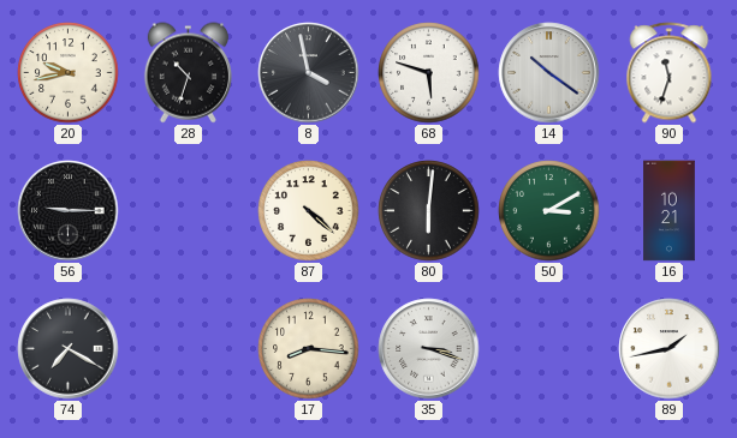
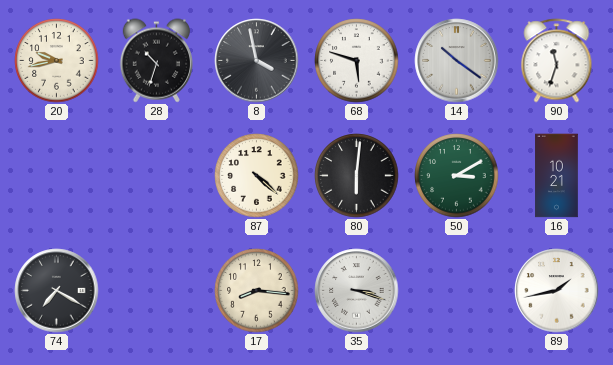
56: 9:15 -> none
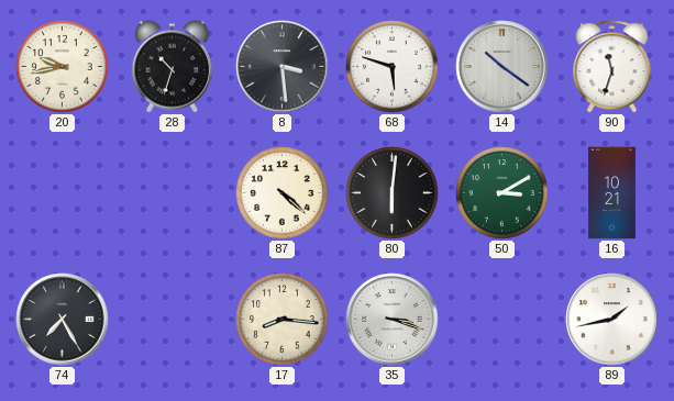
8: 3:58 -> 3:29
74: 7:20 -> 7:25
